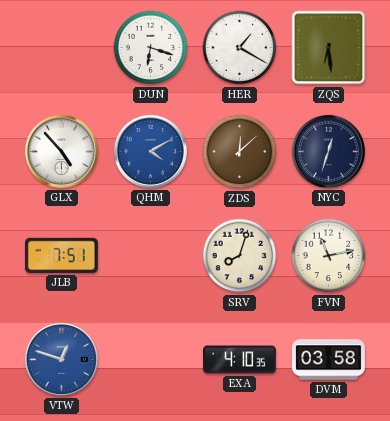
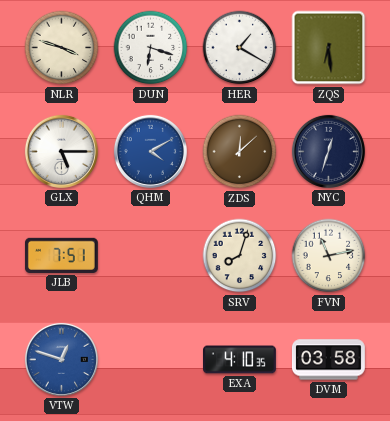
NLR: none -> 3:48
GLX: 4:53 -> 5:15
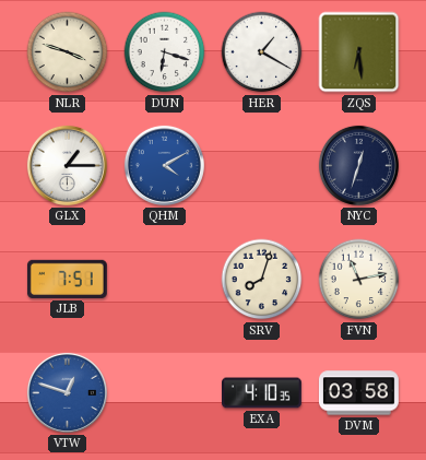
GLX: 5:15 -> 1:15
ZDS: 12:08 -> none
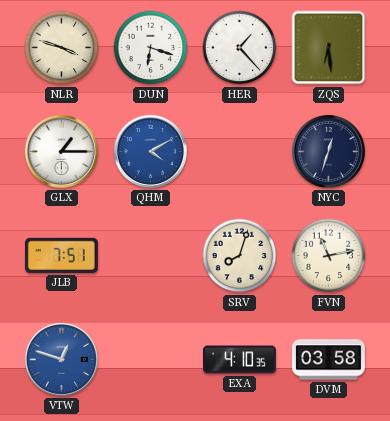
HER: 1:20 -> 1:23
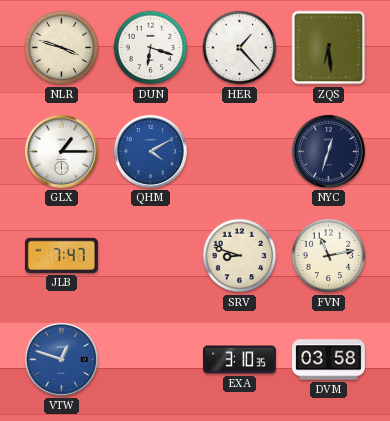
JLB: 7:51 -> 7:47
SRV: 8:03 -> 8:48
EXA: 4:10 -> 3:10
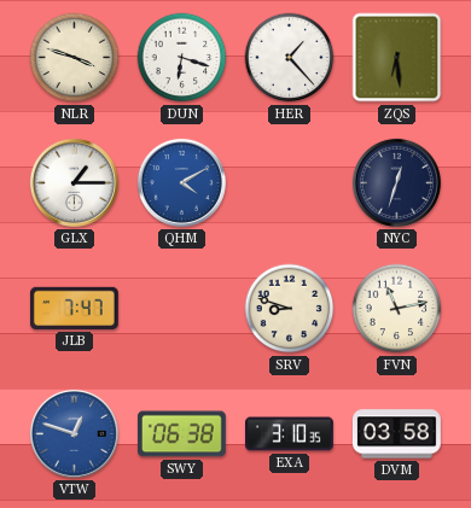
SWY: none -> 06:38
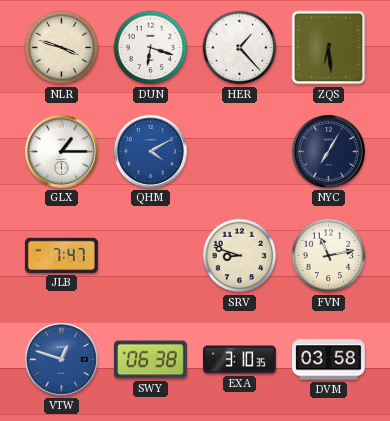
NYC: 12:33 -> 7:05
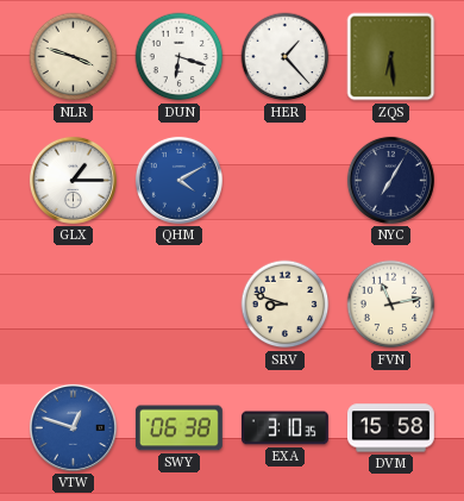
JLB: 7:47 -> none
DVM: 03:58 -> 15:58
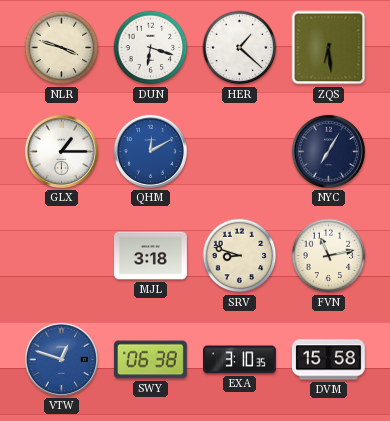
HER: 1:23 -> 1:22
QHM: 4:10 -> 12:10
MJL: none -> 3:18
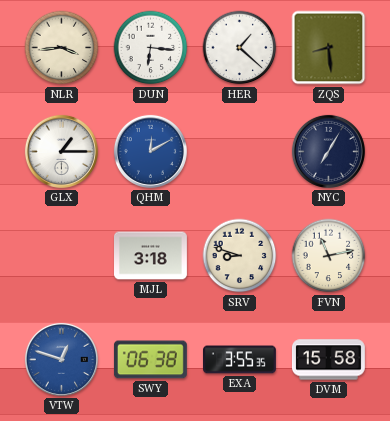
NLR: 3:48 -> 3:44
DUN: 6:18 -> 6:16
ZQS: 6:29 -> 8:29
EXA: 3:10 -> 3:55
